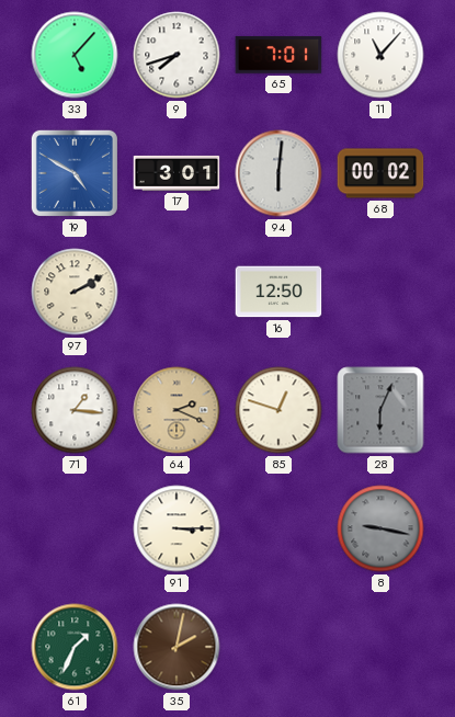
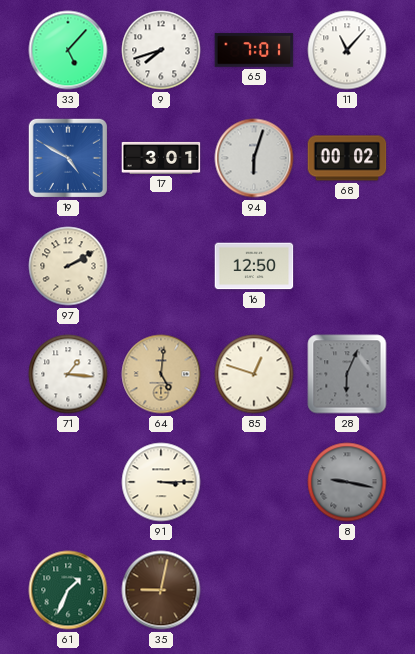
94: 6:01 -> 6:03
64: 2:19 -> 5:01
35: 2:02 -> 9:02
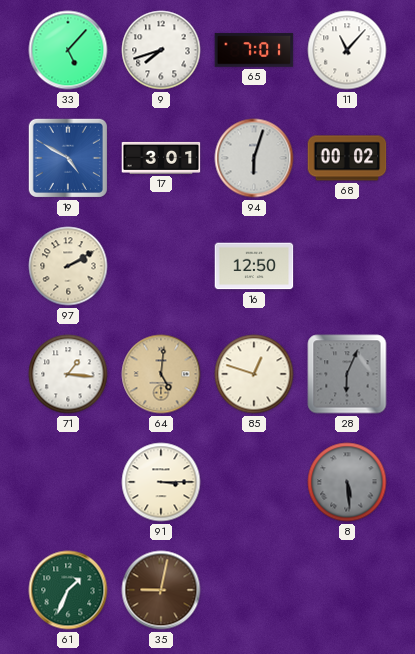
8: 9:17 -> 5:29
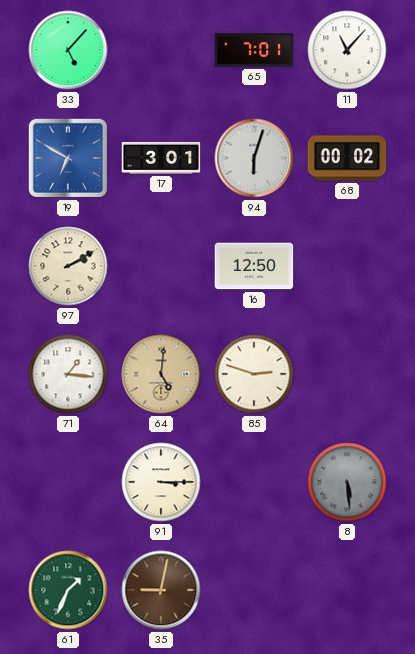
9: 7:42 -> none
19: 4:50 -> 6:50
85: 12:48 -> 2:48
28: 6:04 -> none
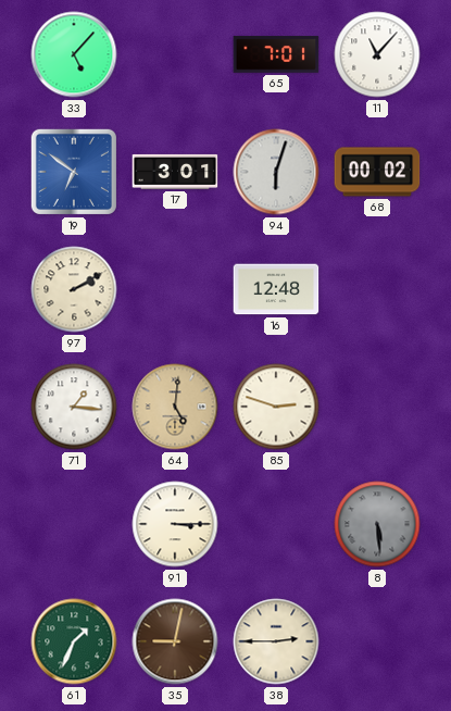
19: 6:50 -> 6:51
16: 12:50 -> 12:48
38: none -> 2:45
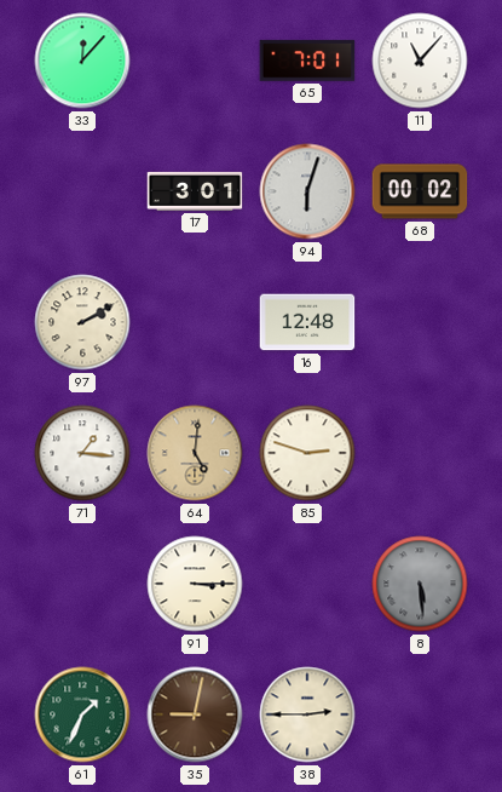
33: 5:07 -> 12:07
19: 6:51 -> none
